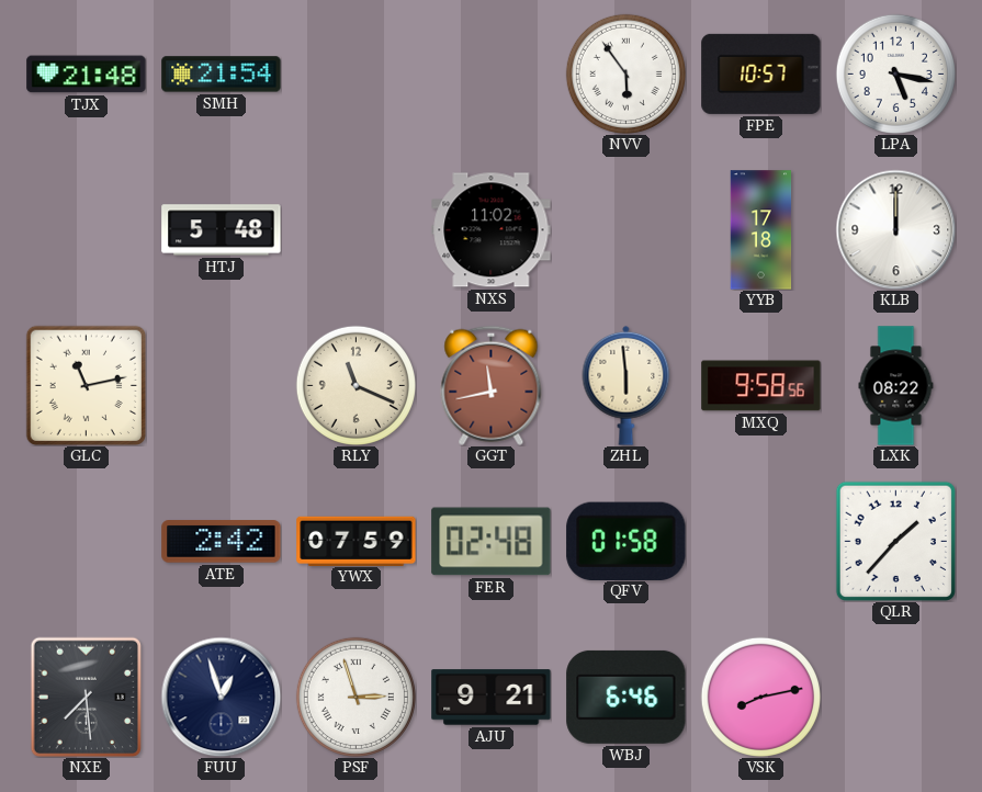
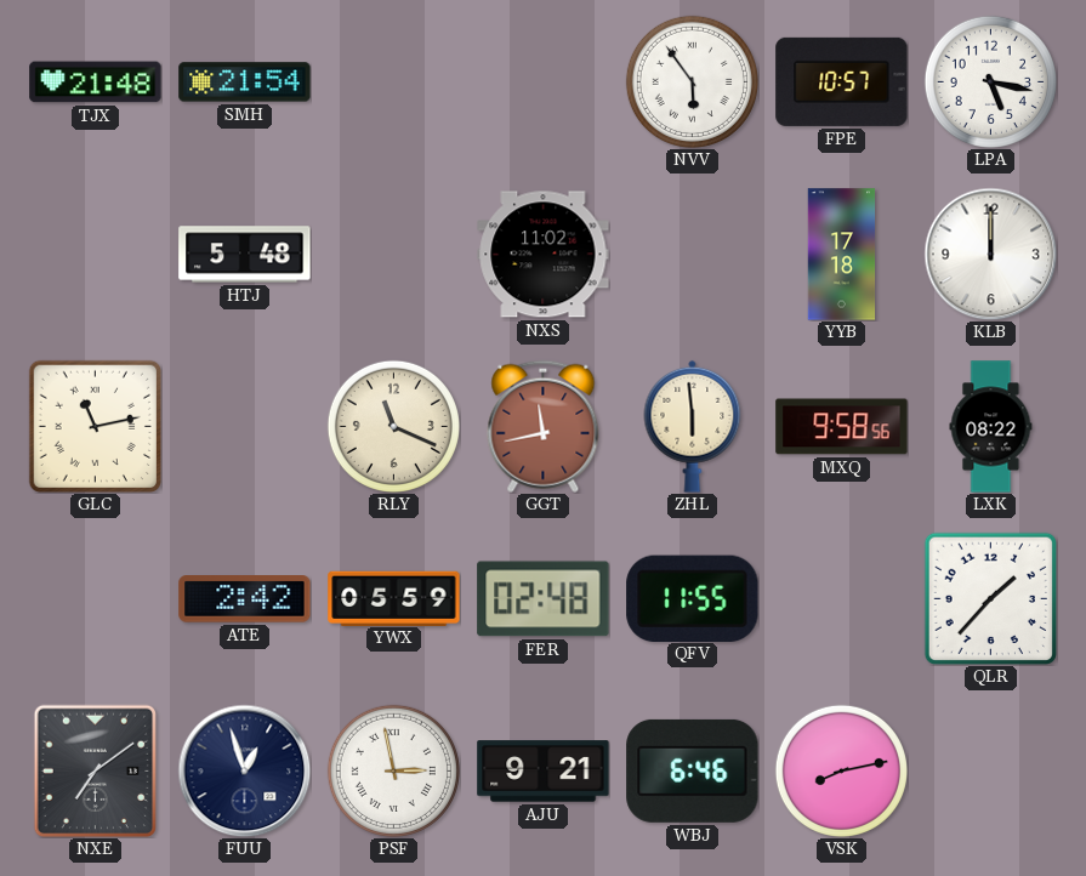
YWX: 07:59 -> 05:59
QFV: 01:58 -> 11:55
NXE: 7:29 -> 7:09
PSF: 2:57 -> 2:58
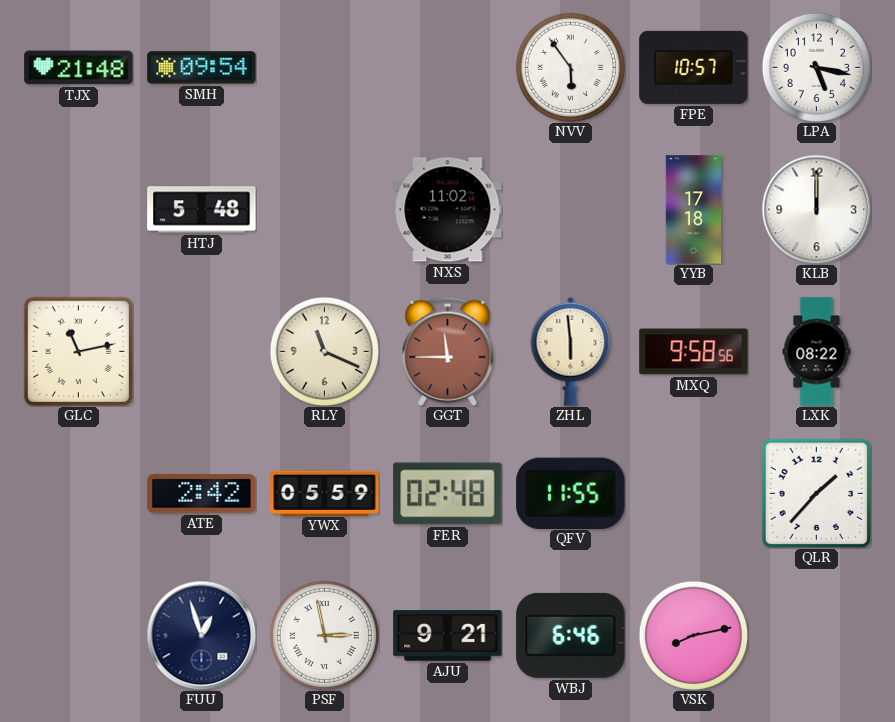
SMH: 21:54 -> 09:54
GGT: 11:43 -> 11:45
NXE: 7:09 -> none
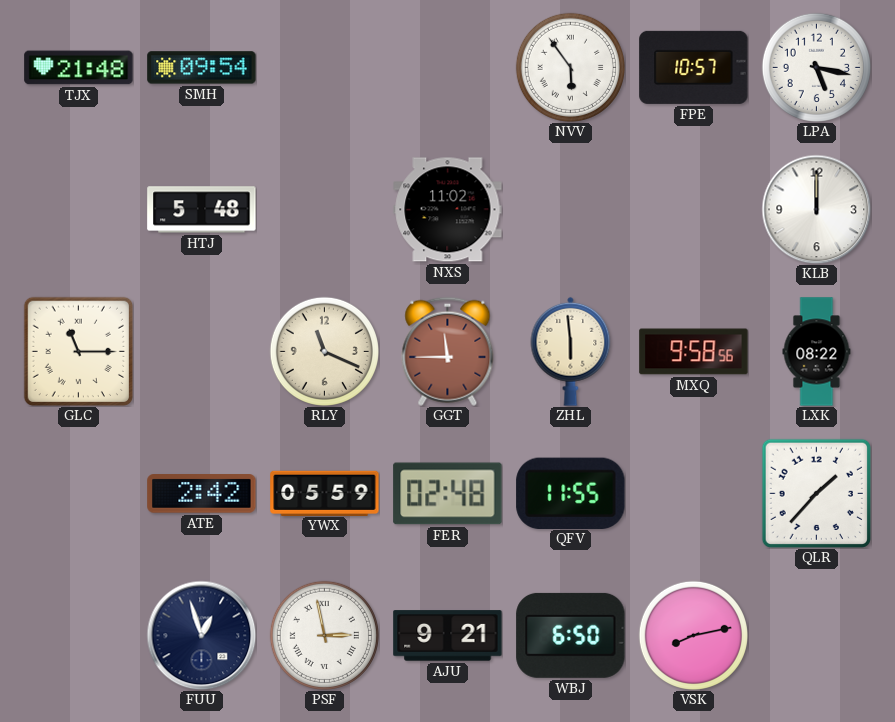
YYB: 17:18 -> none
GLC: 11:13 -> 11:15
WBJ: 6:46 -> 6:50
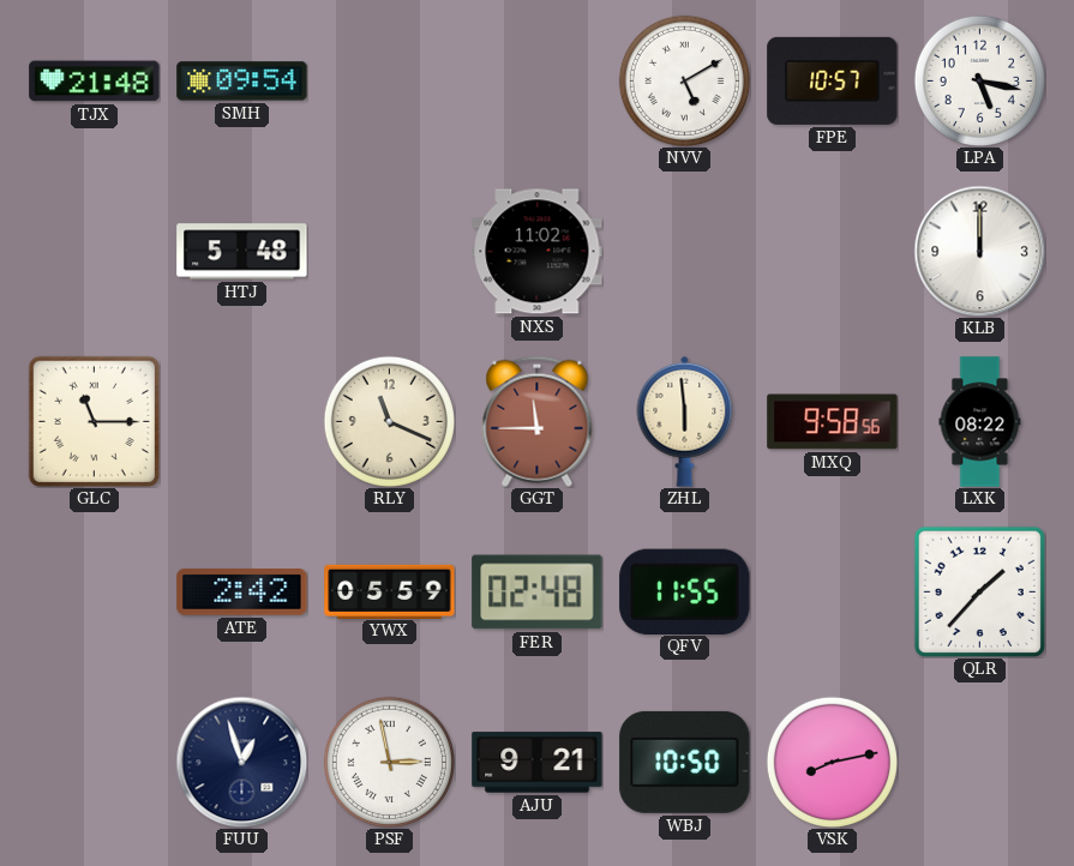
NVV: 5:54 -> 5:10
WBJ: 6:50 -> 10:50
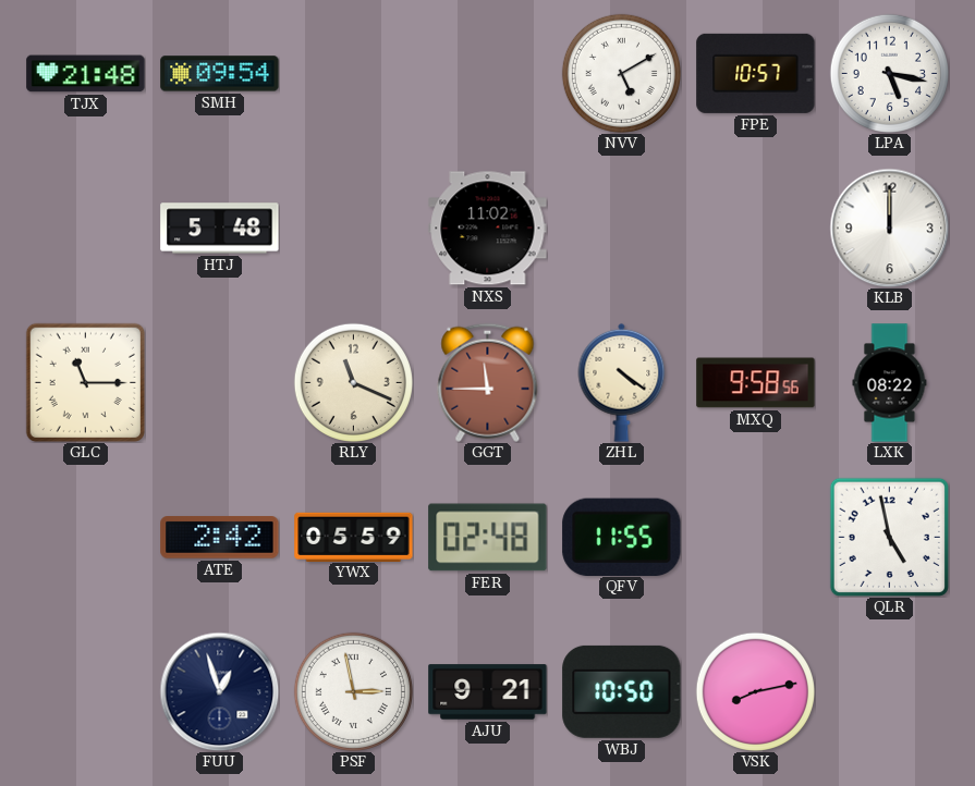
ZHL: 5:59 -> 4:21
QLR: 1:37 -> 4:58
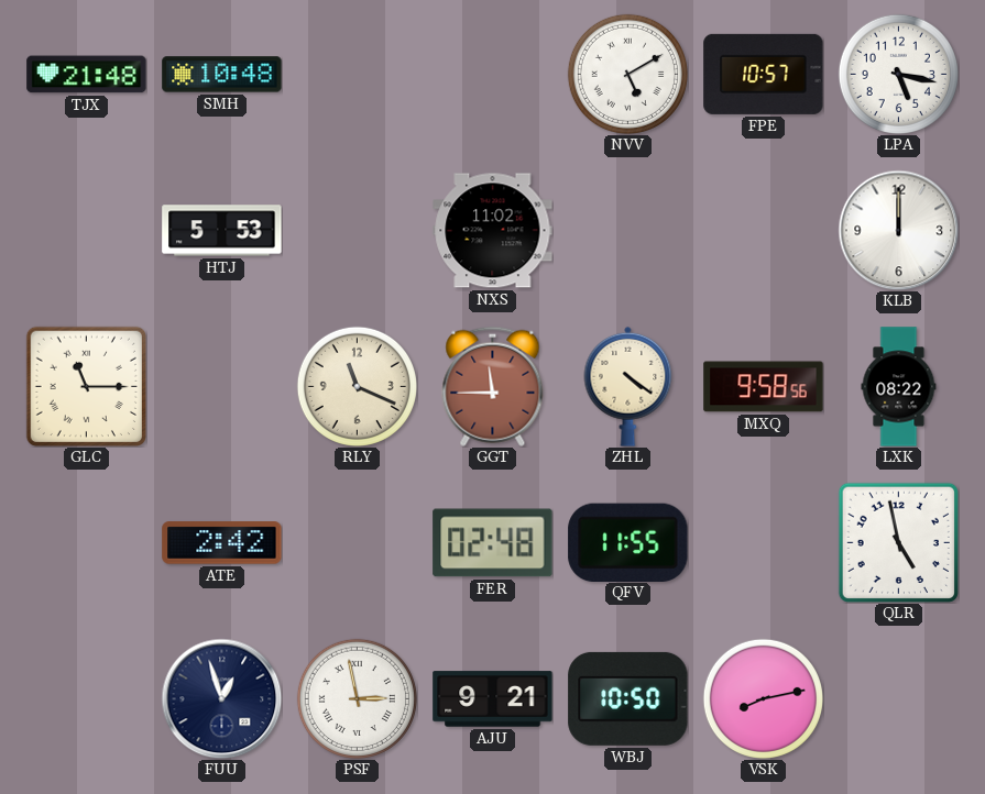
SMH: 09:54 -> 10:48
HTJ: 5:48 -> 5:53
YWX: 05:59 -> none
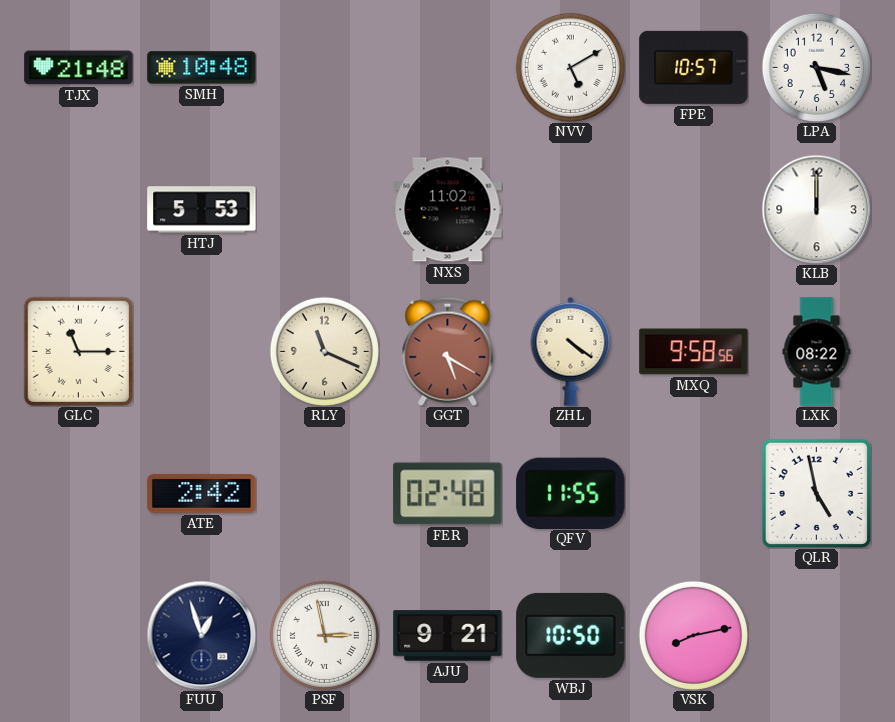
GGT: 11:45 -> 5:20
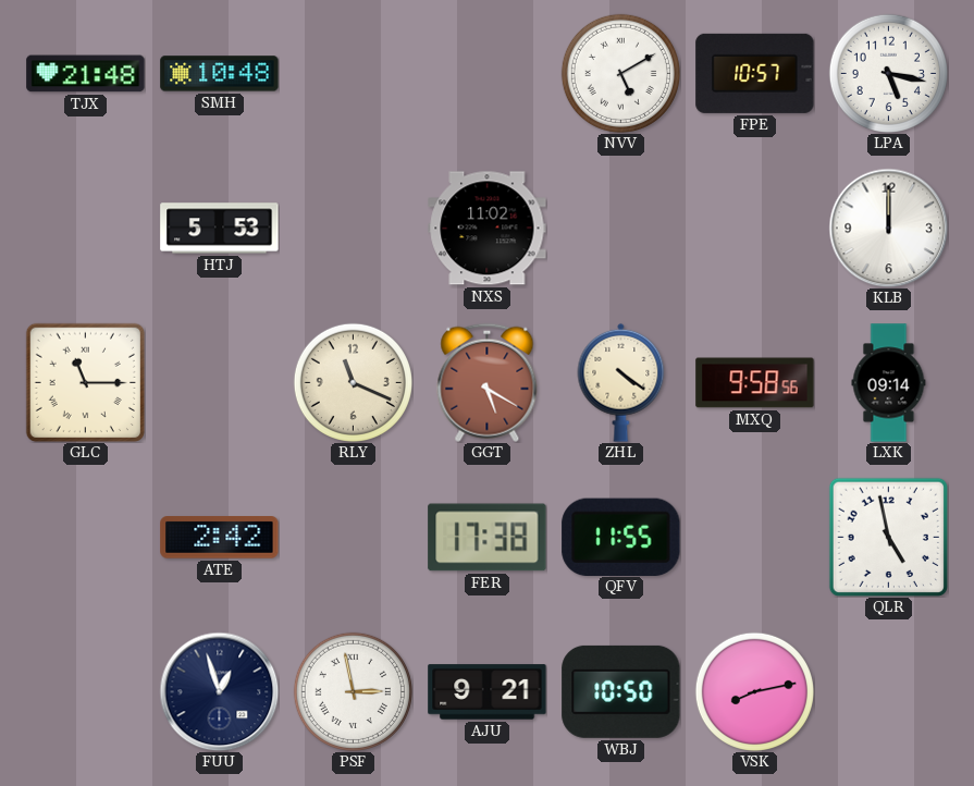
LXK: 08:22 -> 09:14
FER: 02:48 -> 17:38
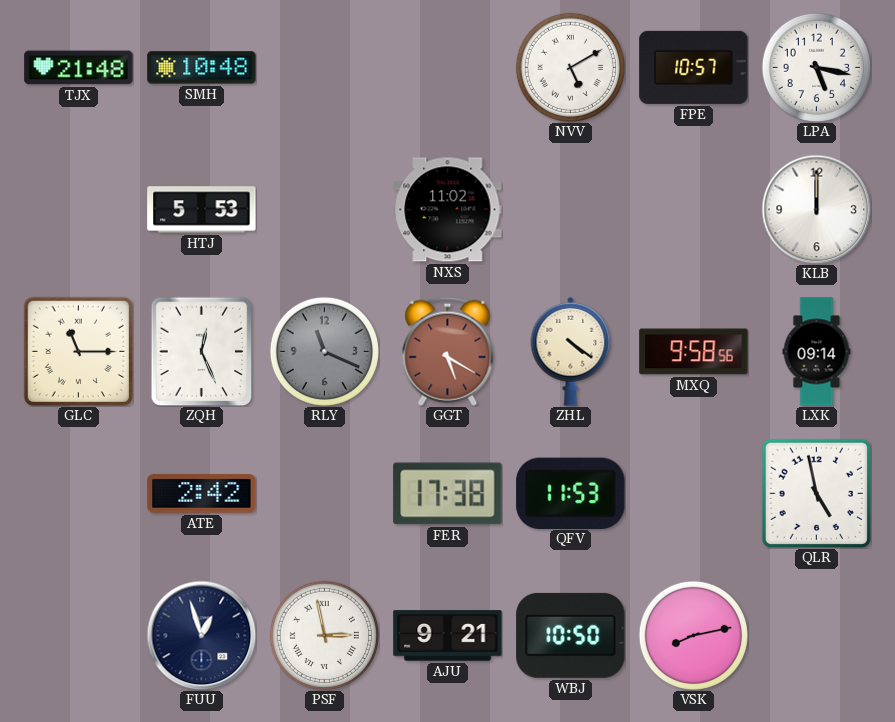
ZQH: none -> 12:26
RLY dial: cream -> grey
QFV: 11:55 -> 11:53
